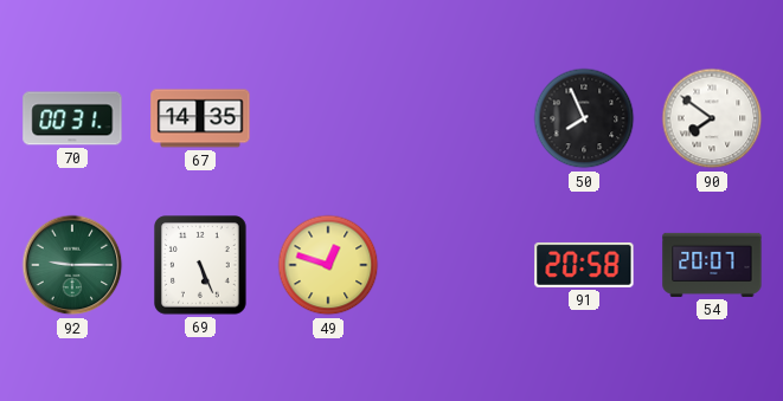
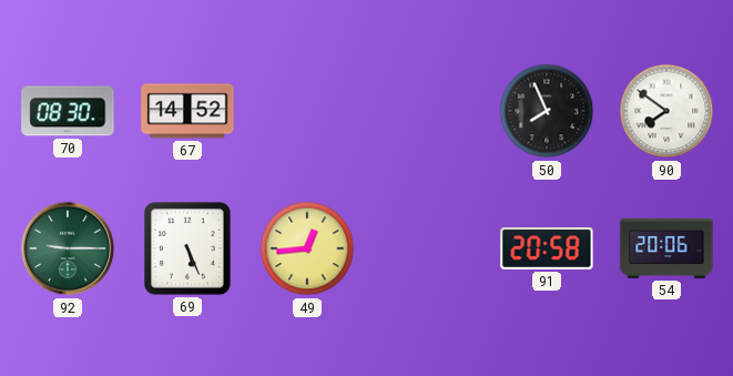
70: 00:31 -> 08:30
67: 14:35 -> 14:52
49: 12:48 -> 12:44
54: 20:07 -> 20:06
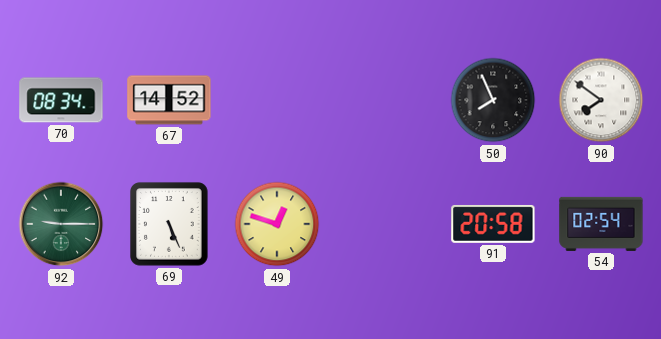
70: 08:30 -> 08:34
49: 12:44 -> 12:48
54: 20:06 -> 02:54
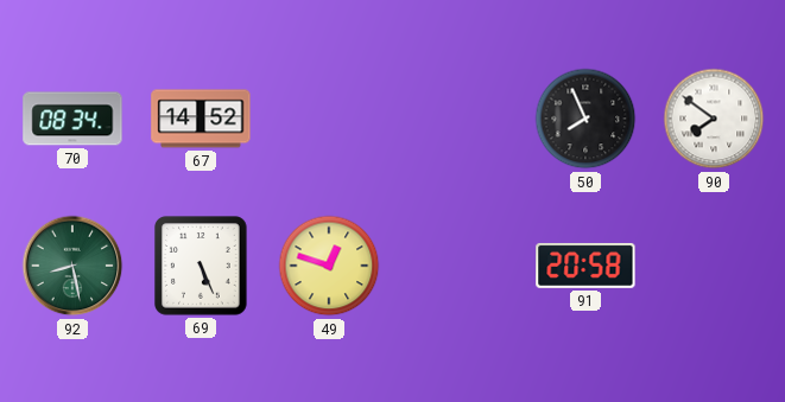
92: 9:15 -> 8:28
54: 02:54 -> none
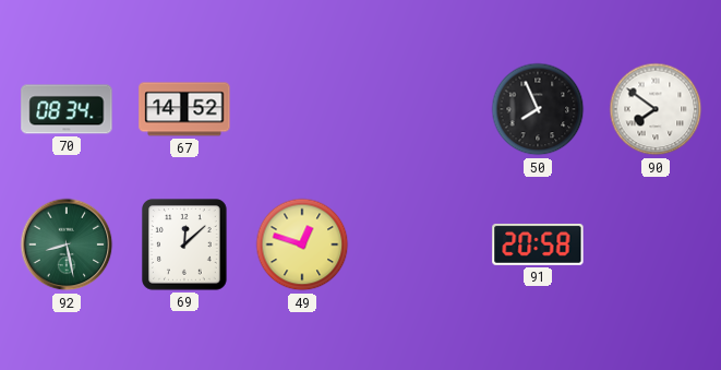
69: 5:26 -> 12:08
